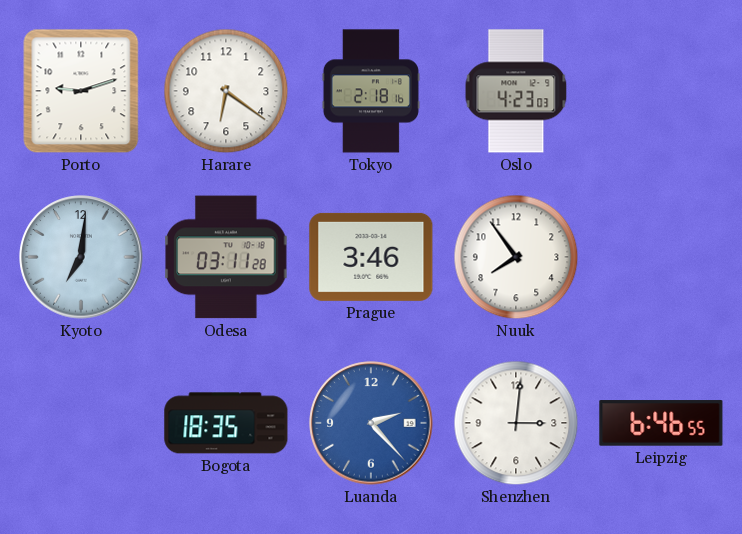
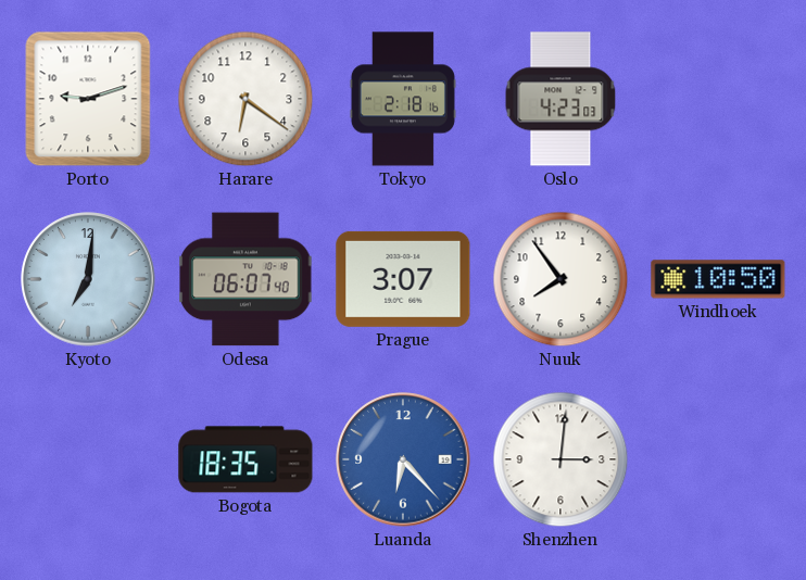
Odesa: 03:11 -> 06:07
Prague: 3:46 -> 3:07
Windhoek: none -> 10:50
Luanda: 2:23 -> 6:23
Leipzig: 6:46 -> none
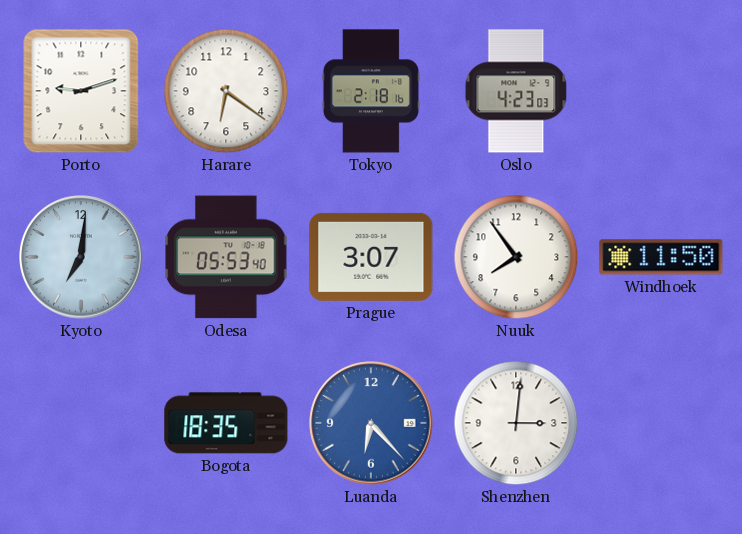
Odesa: 06:07 -> 05:53
Windhoek: 10:50 -> 11:50
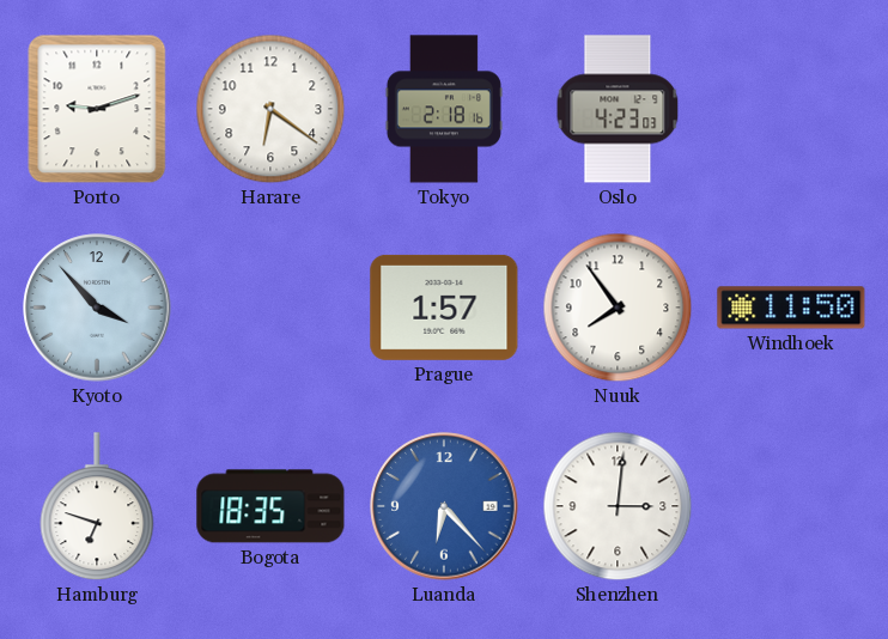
Kyoto: 7:01 -> 3:53
Odesa: 05:53 -> none
Prague: 3:07 -> 1:57
Hamburg: none -> 6:48
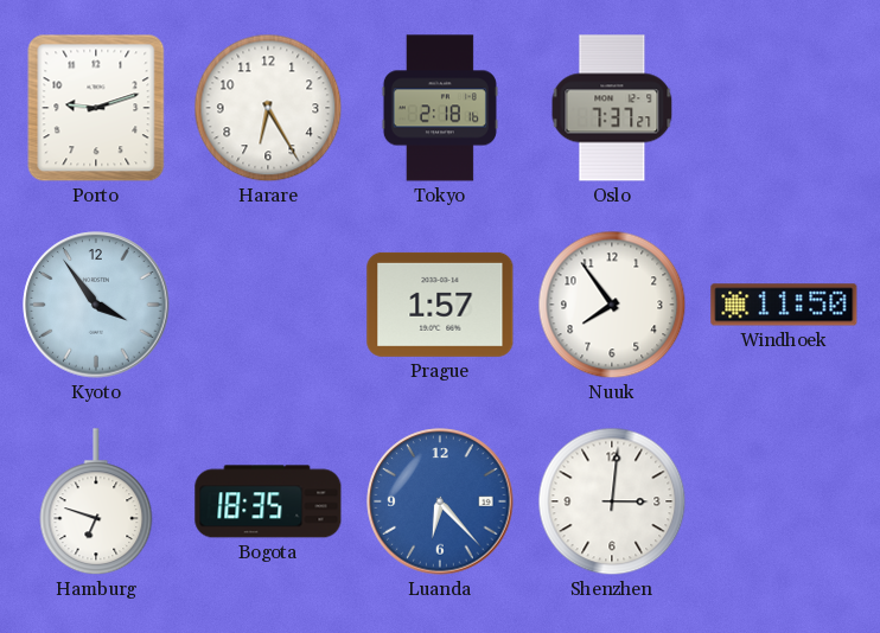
Harare: 6:21 -> 6:25
Oslo: 4:23 -> 7:37
Kyoto: 3:53 -> 3:54
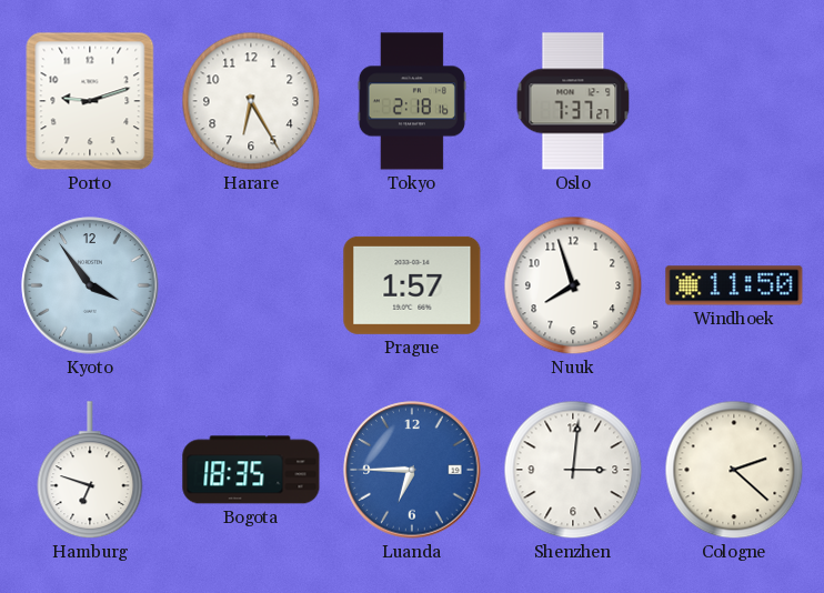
Nuuk: 7:54 -> 7:57
Luanda: 6:23 -> 6:45
Cologne: none -> 2:22
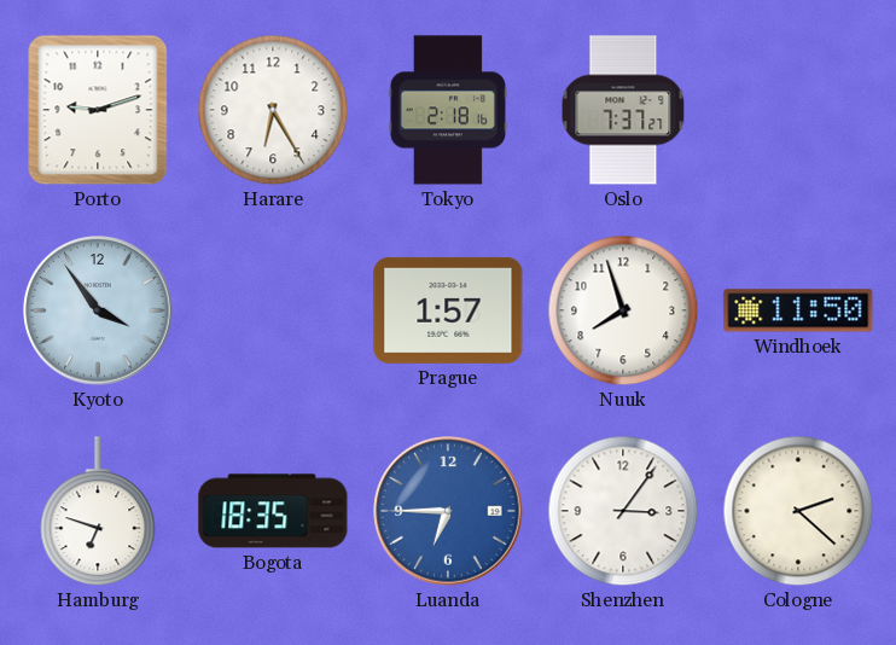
Shenzhen: 3:01 -> 3:06
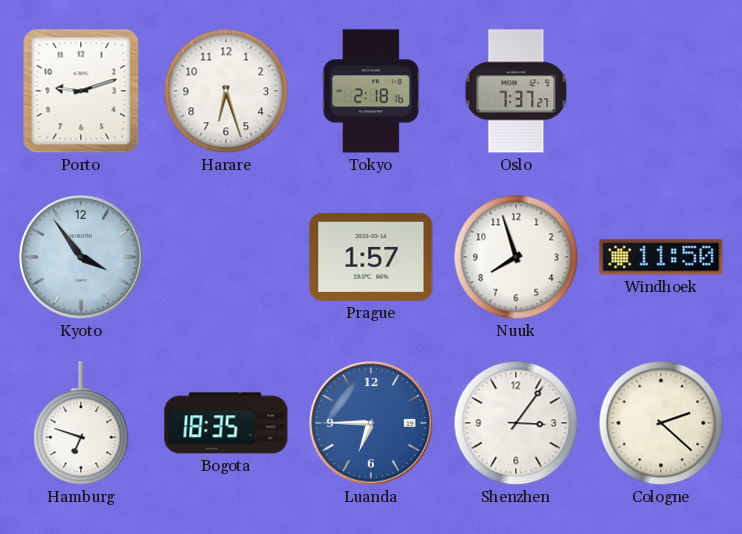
Harare: 6:25 -> 6:27
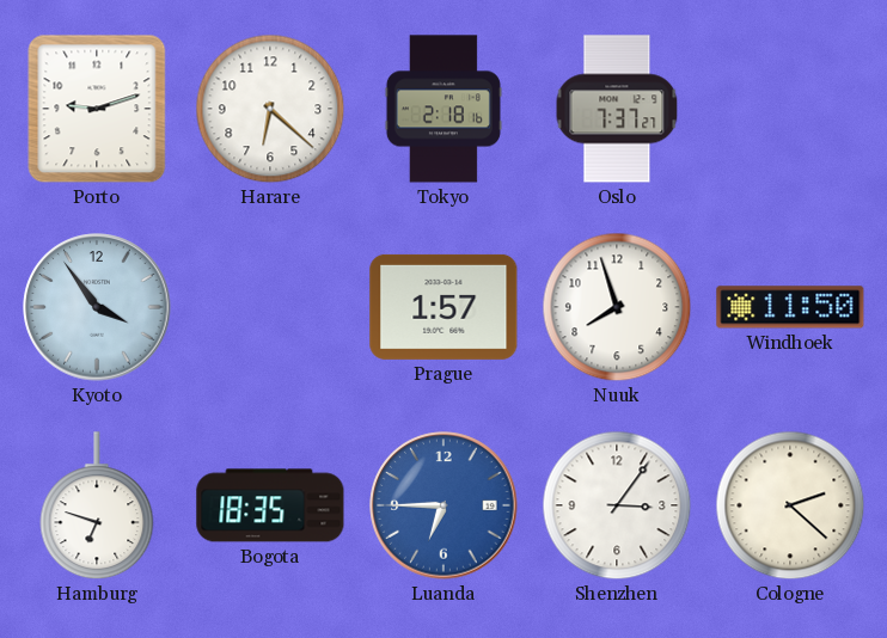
Harare: 6:27 -> 6:22
